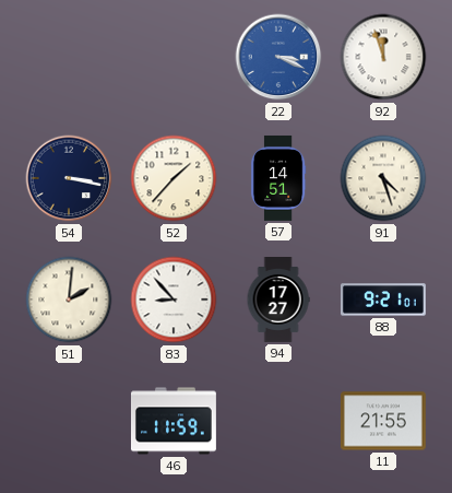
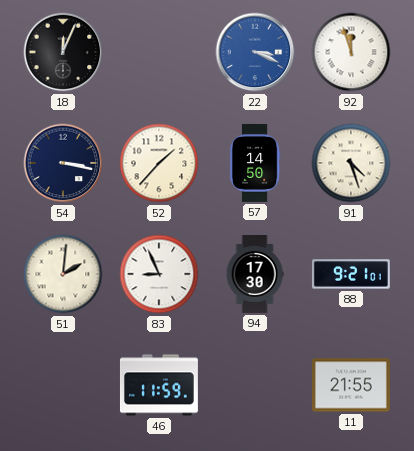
18: none -> 12:04
57: 14:51 -> 14:50
83: 8:53 -> 8:56
94: 17:27 -> 17:30
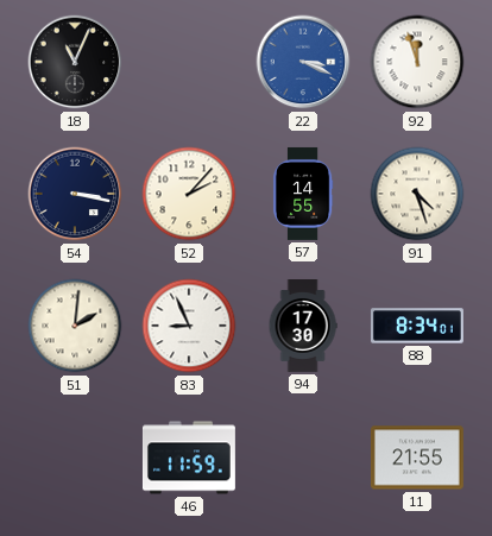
18: 12:04 -> 11:04
52: 1:37 -> 2:07
57: 14:50 -> 14:55
88: 9:21 -> 8:34
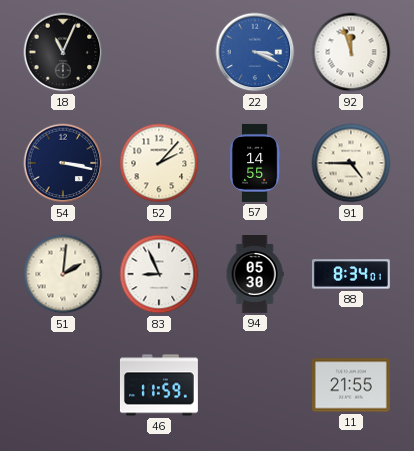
91: 4:27 -> 4:45
94: 17:30 -> 05:30
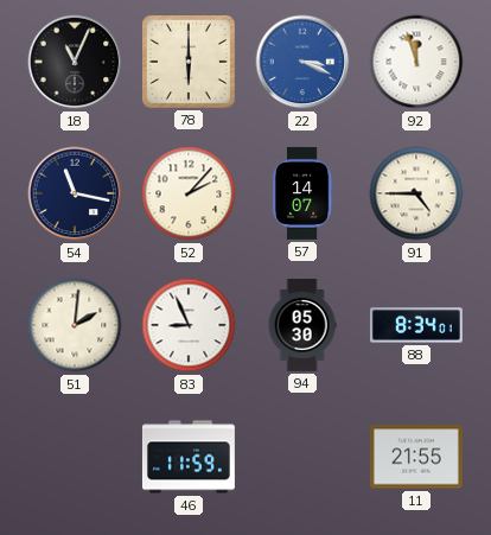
78: none -> 6:00
54: 3:17 -> 11:17
57: 14:55 -> 14:07
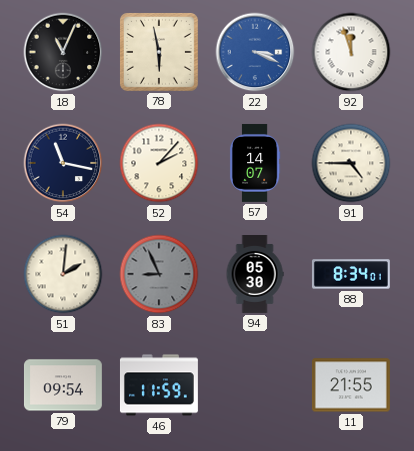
78: 6:00 -> 5:58
83 dial: white -> grey
79: none -> 09:54
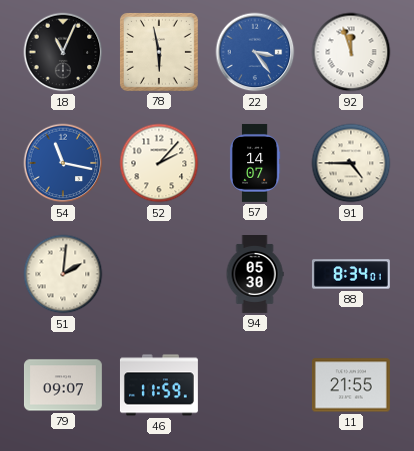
22: 3:19 -> 3:24
54 dial: navy -> blue
83: 8:56 -> none
79: 09:54 -> 09:07
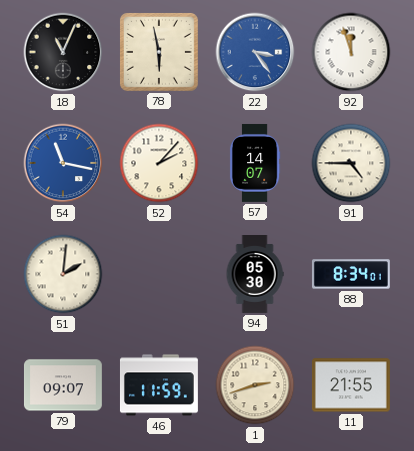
1: none -> 2:42
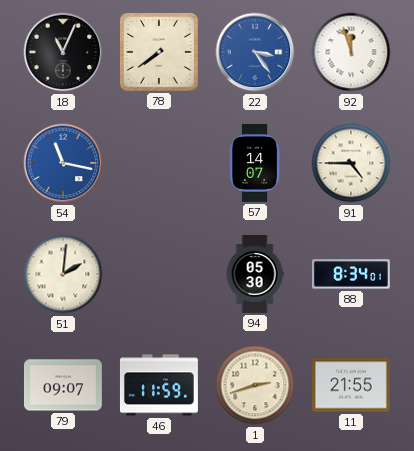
78: 5:58 -> 7:39
52: 2:07 -> none
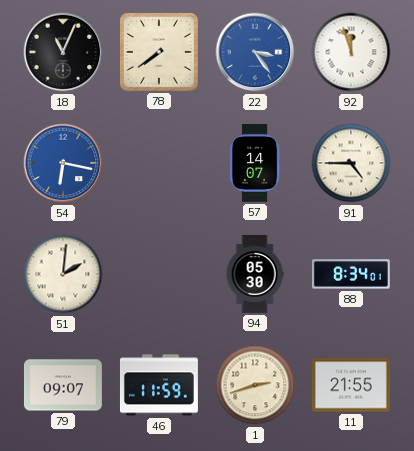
54: 11:17 -> 6:17
